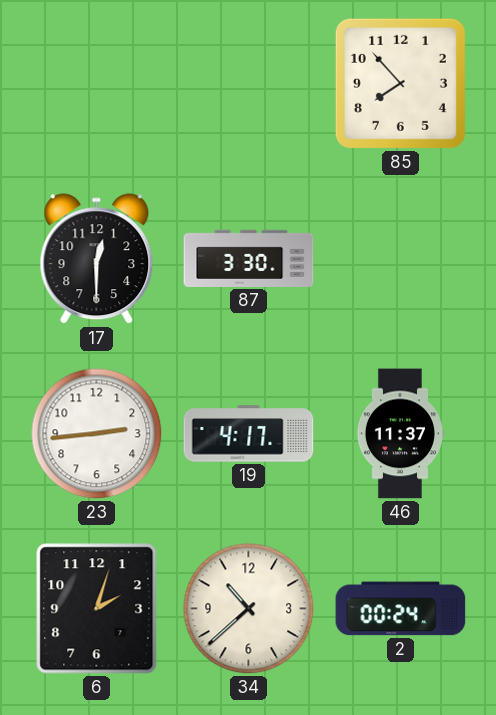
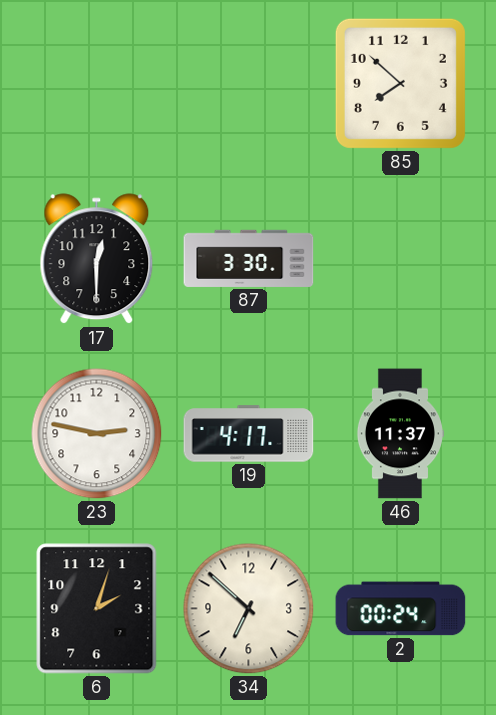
85: 7:53 -> 7:52
23: 2:44 -> 2:47
34: 10:38 -> 6:52
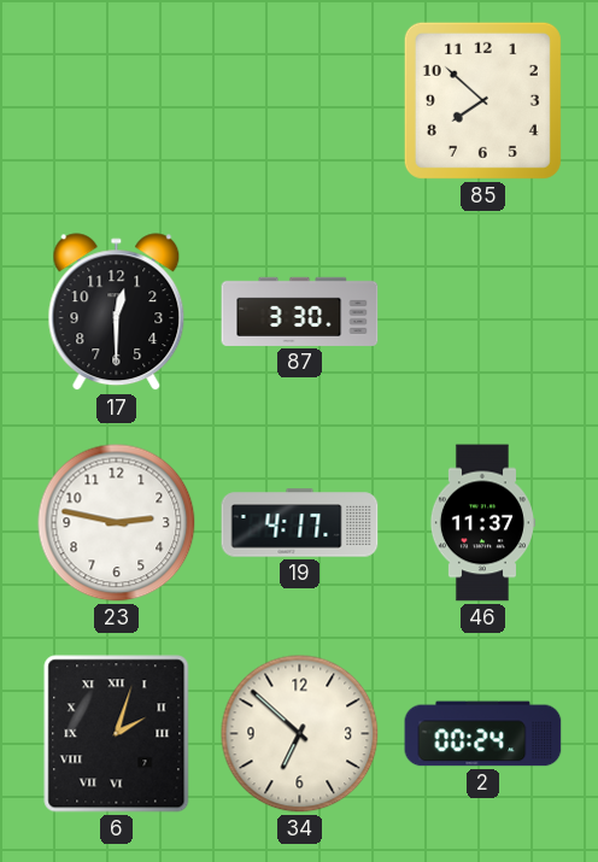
6 numerals: Arabic -> Roman
